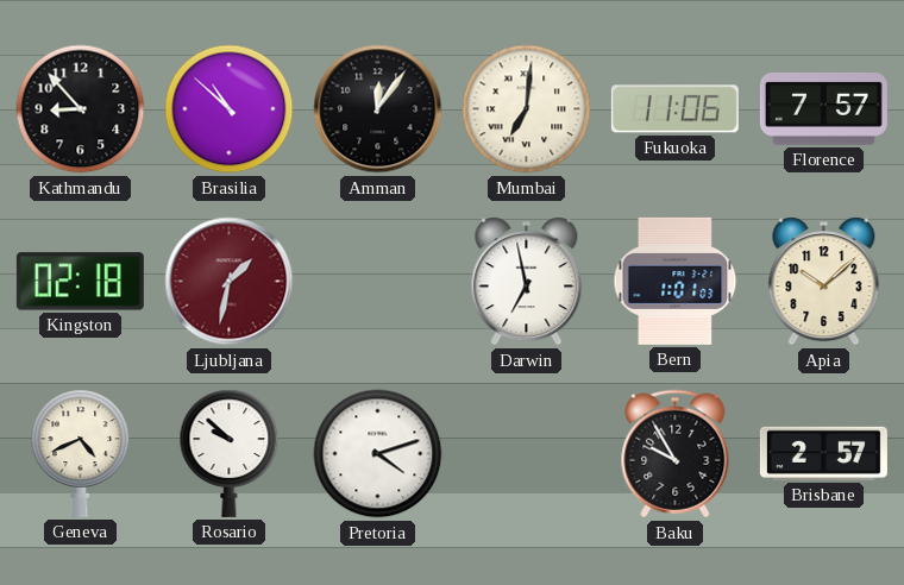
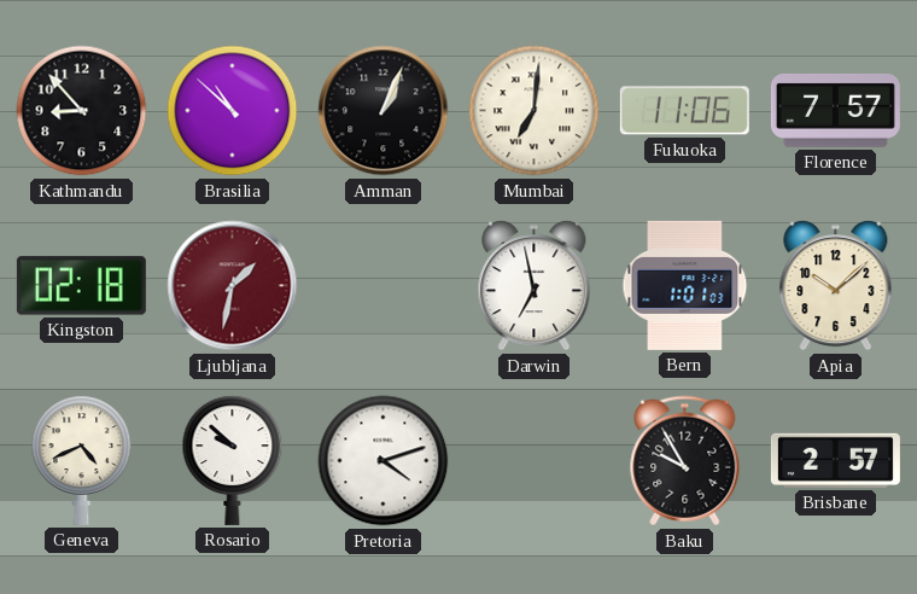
Amman: 12:06 -> 1:04
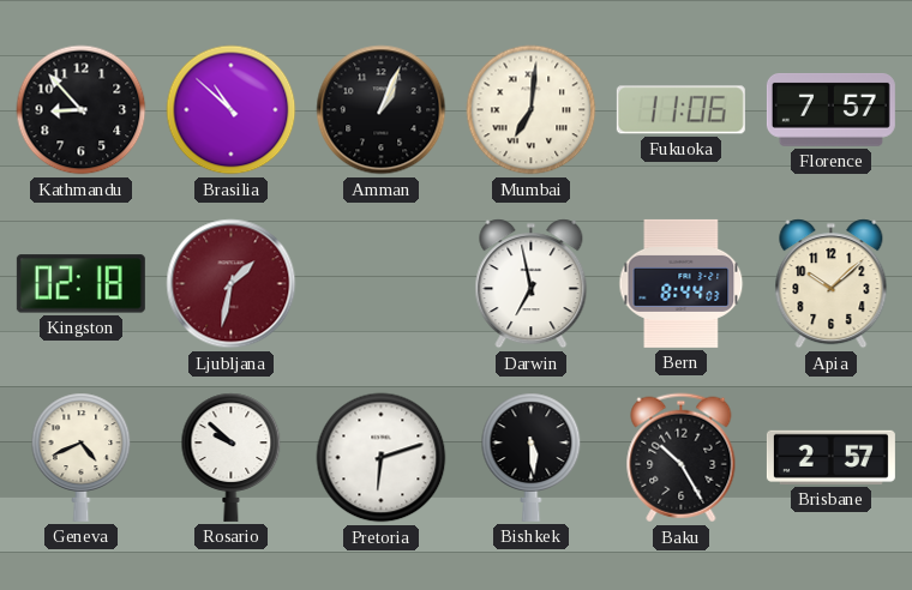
Bern: 1:01 -> 8:44
Pretoria: 4:12 -> 6:12
Bishkek: none -> 5:29
Baku: 9:55 -> 10:25
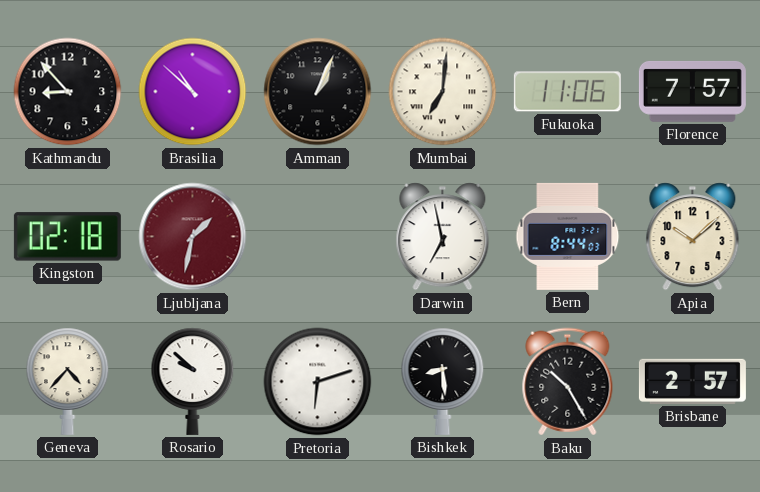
Geneva: 4:41 -> 4:37
Bishkek: 5:29 -> 8:29
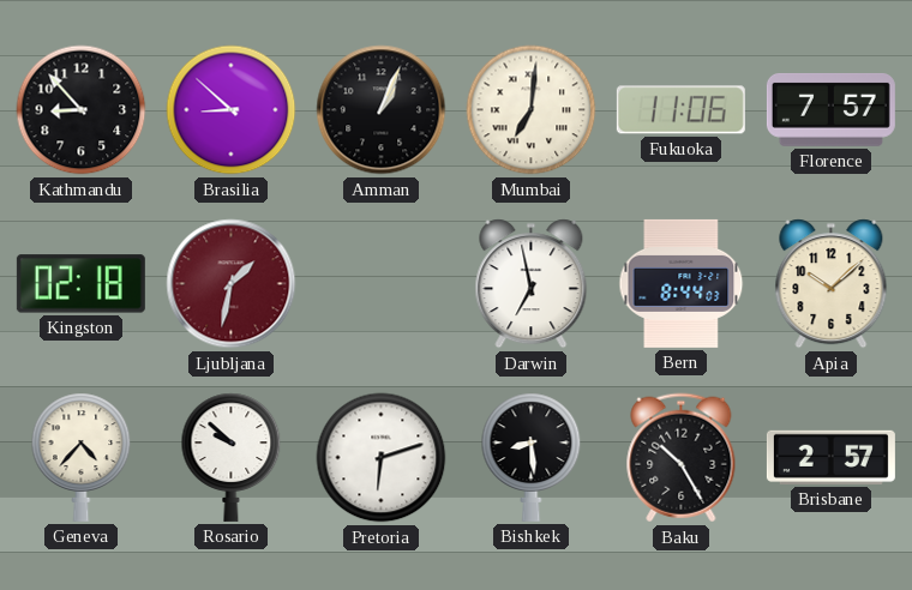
Brasilia: 10:52 -> 8:52
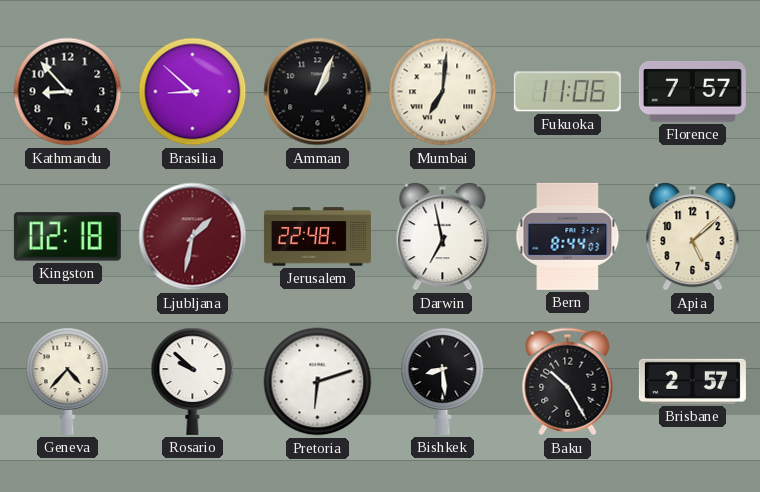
Jerusalem: none -> 22:48
Apia: 10:08 -> 5:08
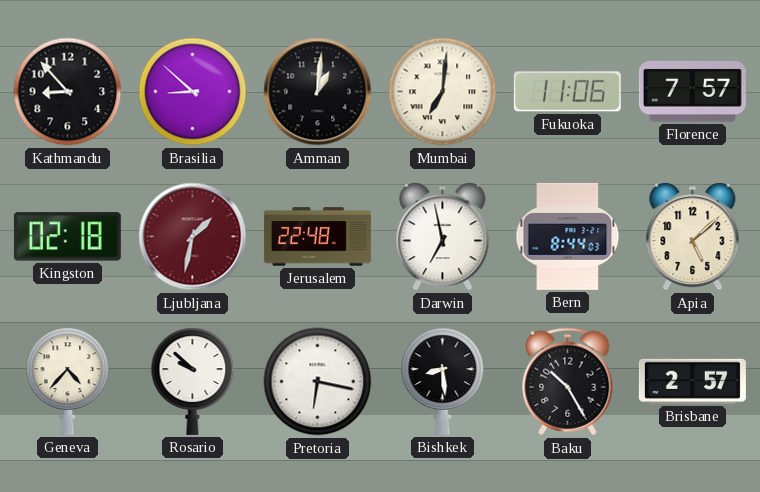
Amman: 1:04 -> 1:01
Pretoria: 6:12 -> 6:17
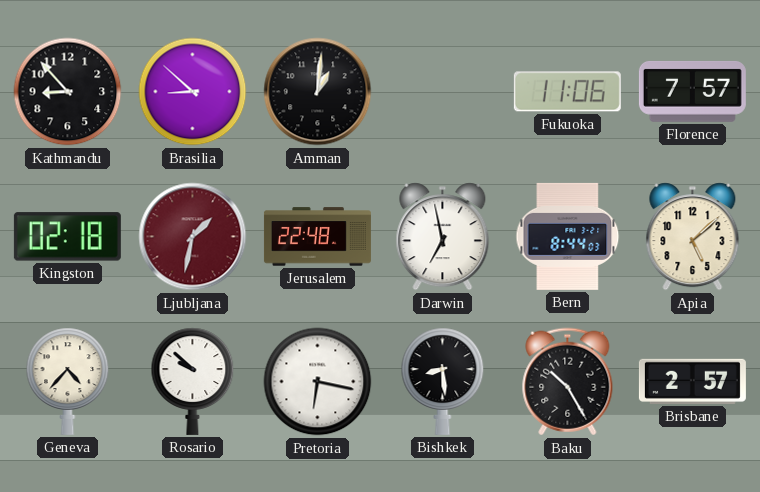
Mumbai: 7:01 -> none
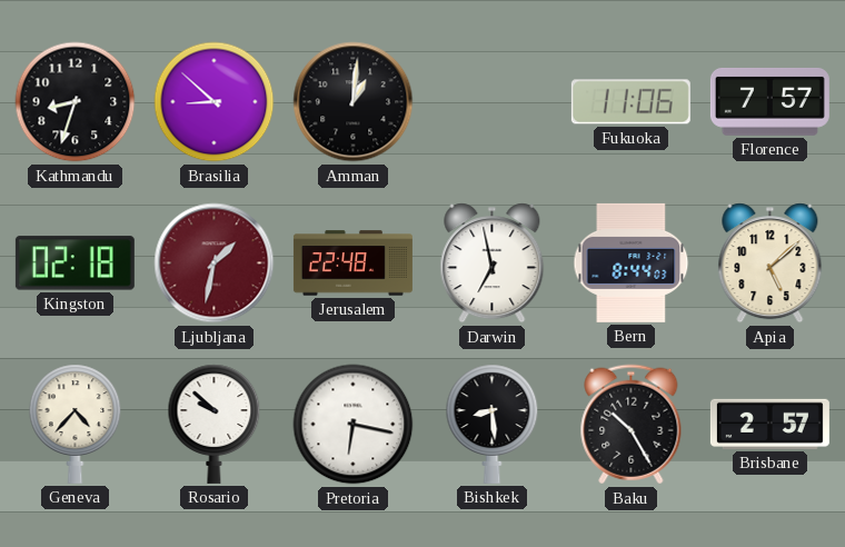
Kathmandu: 8:53 -> 8:33
